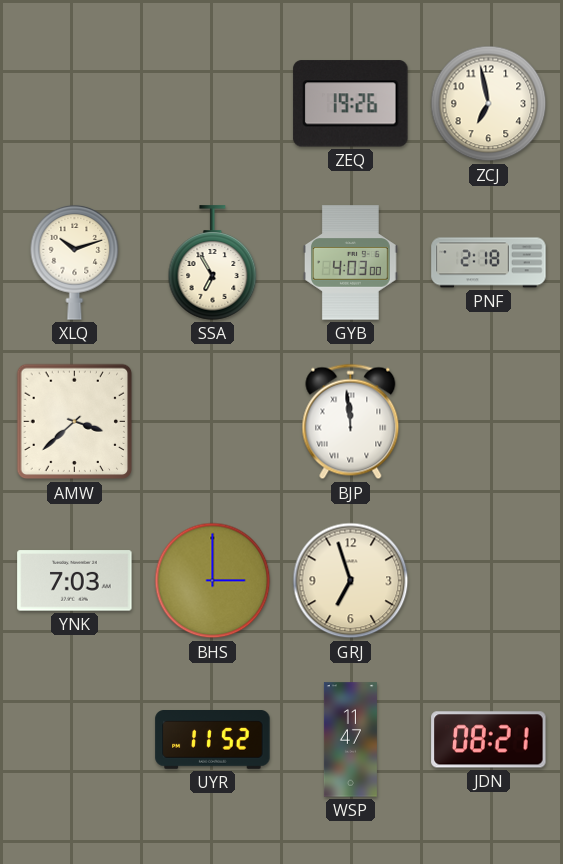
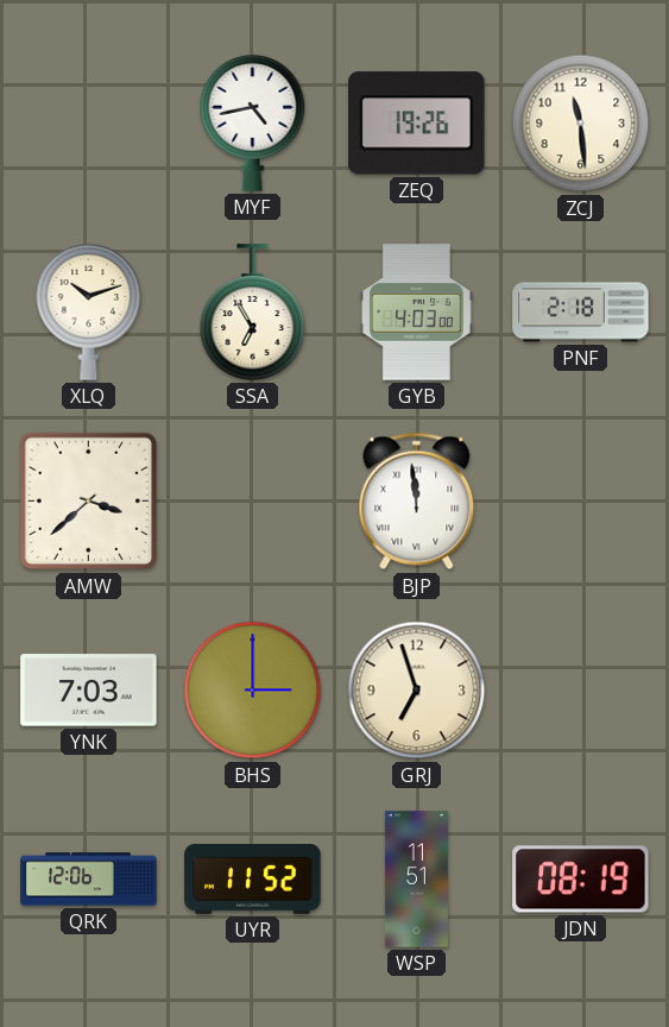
MYF: none -> 4:43
ZCJ: 6:58 -> 11:29
QRK: none -> 12:06
WSP: 11:47 -> 11:51
JDN: 08:21 -> 08:19
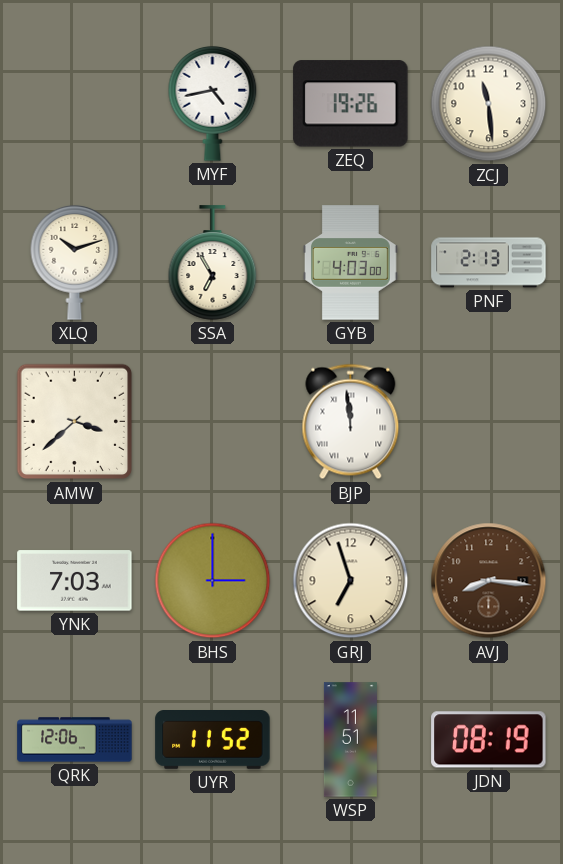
PNF: 2:18 -> 2:13
AVJ: none -> 8:16
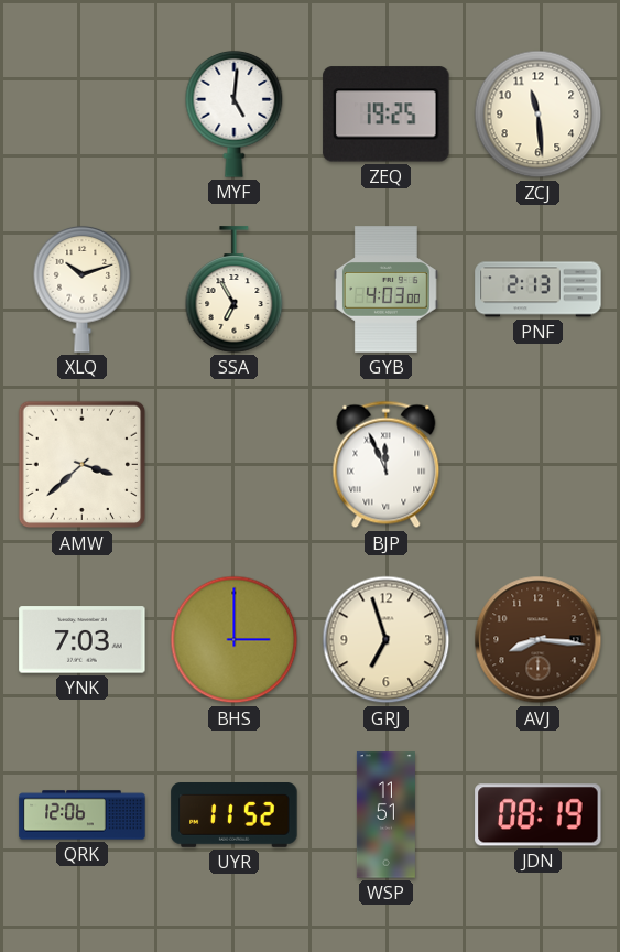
MYF: 4:43 -> 5:01
ZEQ: 19:26 -> 19:25
BJP: 11:59 -> 11:56
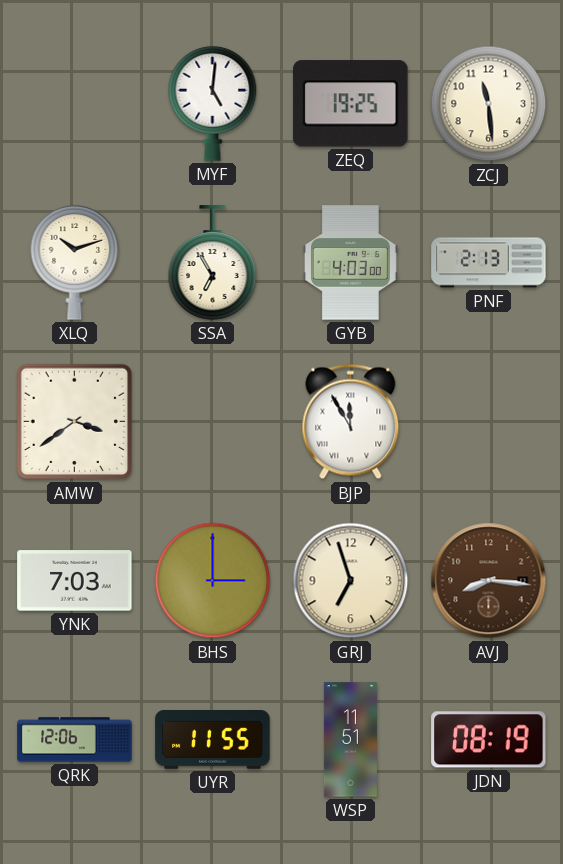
AMW: 3:38 -> 3:39
BJP: 11:56 -> 11:55
UYR: 11:52 -> 11:55
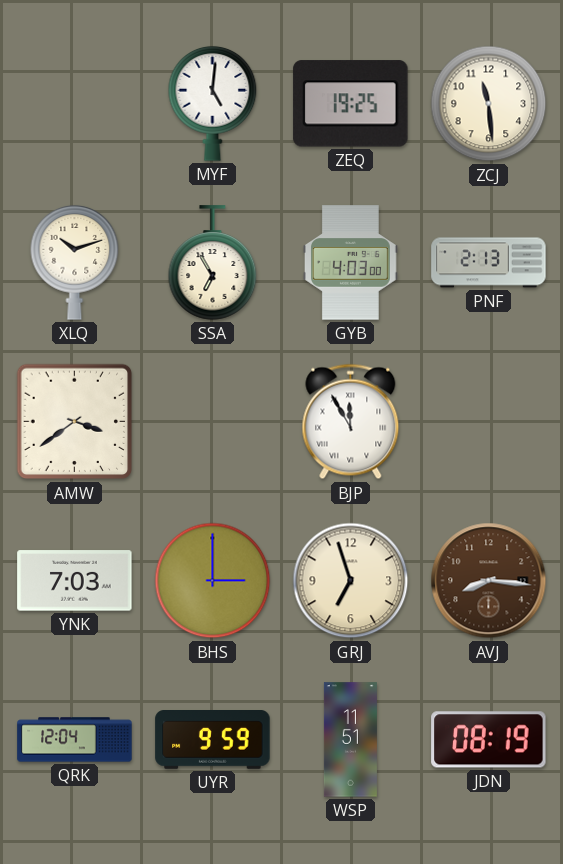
QRK: 12:06 -> 12:04
UYR: 11:55 -> 9:59
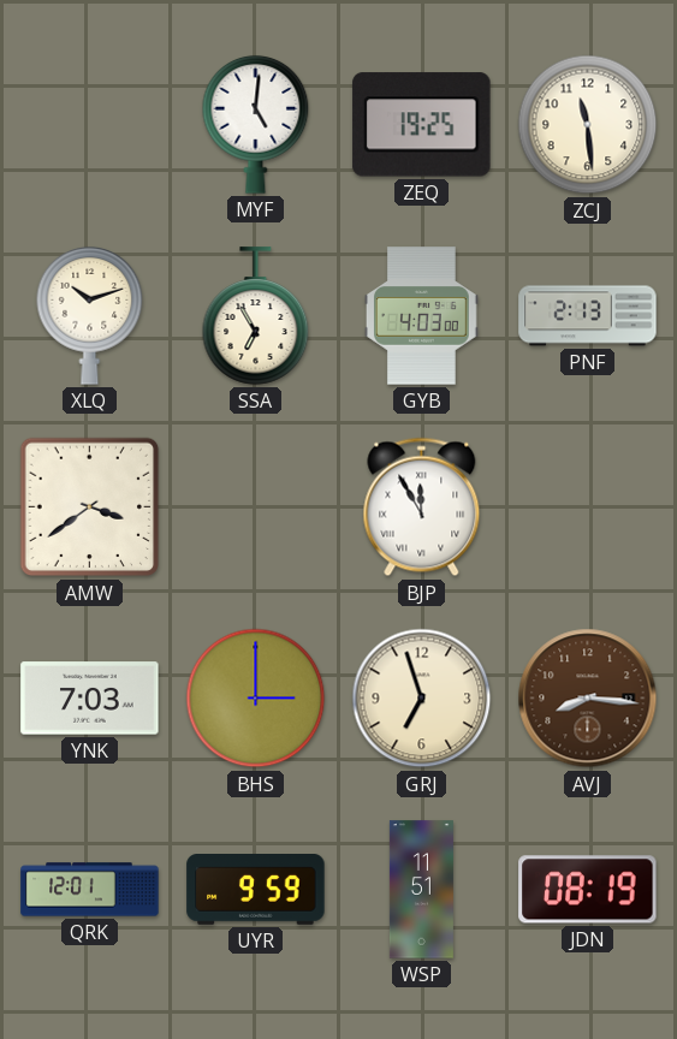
QRK: 12:04 -> 12:01
